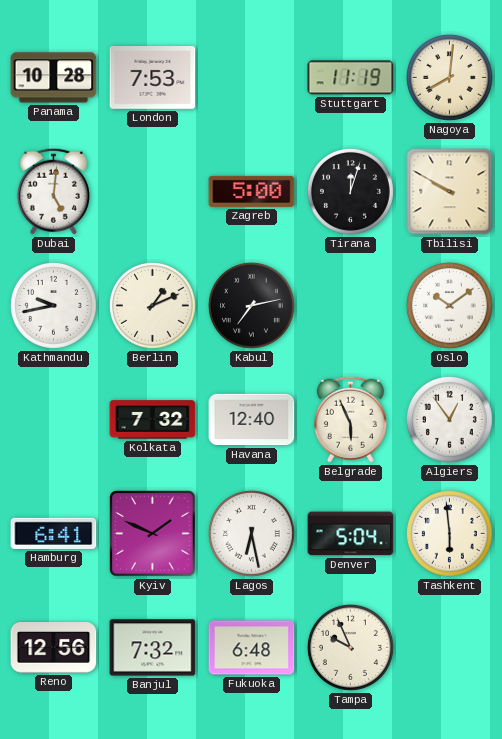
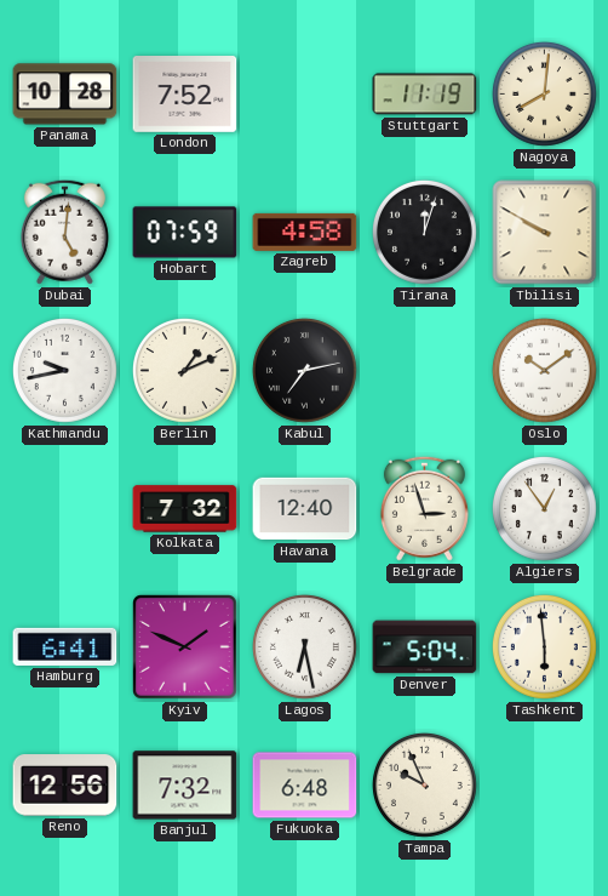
London: 7:53 -> 7:52
Hobart: none -> 07:59
Zagreb: 5:00 -> 4:58
Belgrade: 5:56 -> 2:57
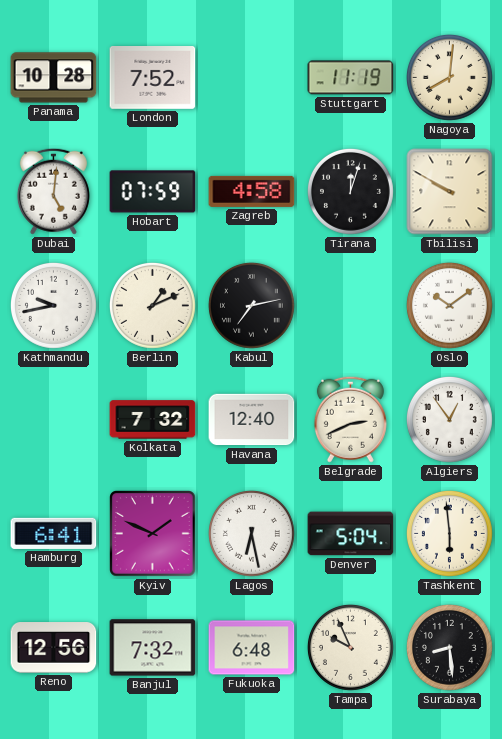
Belgrade: 2:57 -> 2:41
Surabaya: none -> 8:29
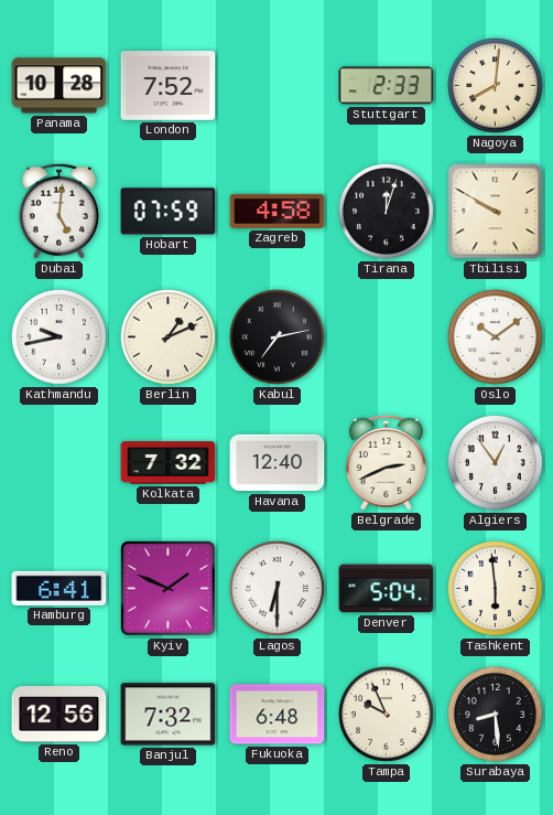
Stuttgart: 11:19 -> 2:33
Lagos: 6:28 -> 6:30
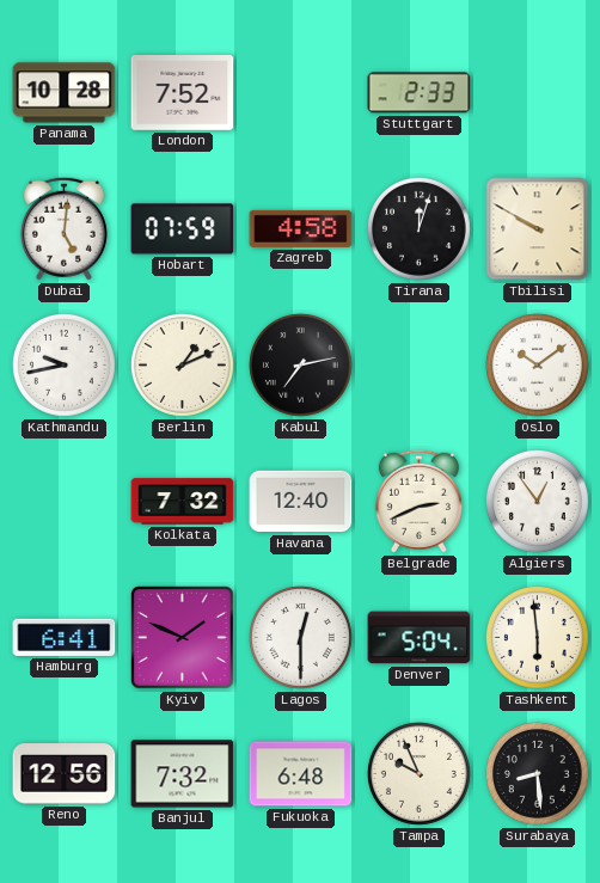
Nagoya: 8:01 -> none
Lagos: 6:30 -> 12:30
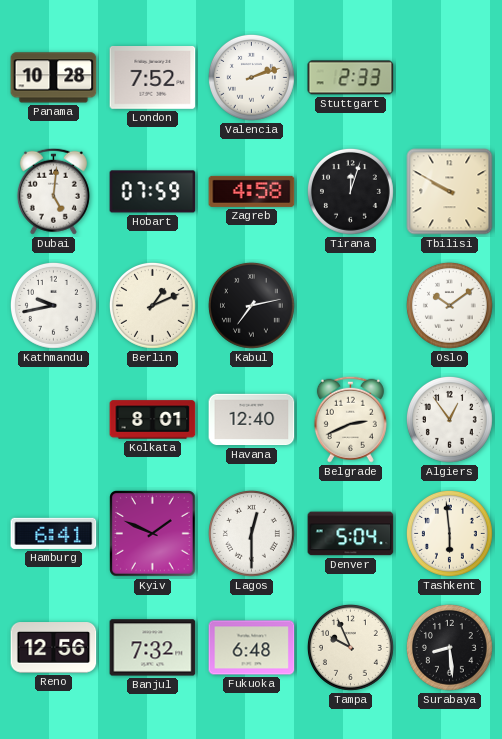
Valencia: none -> 2:12
Kolkata: 7:32 -> 8:01
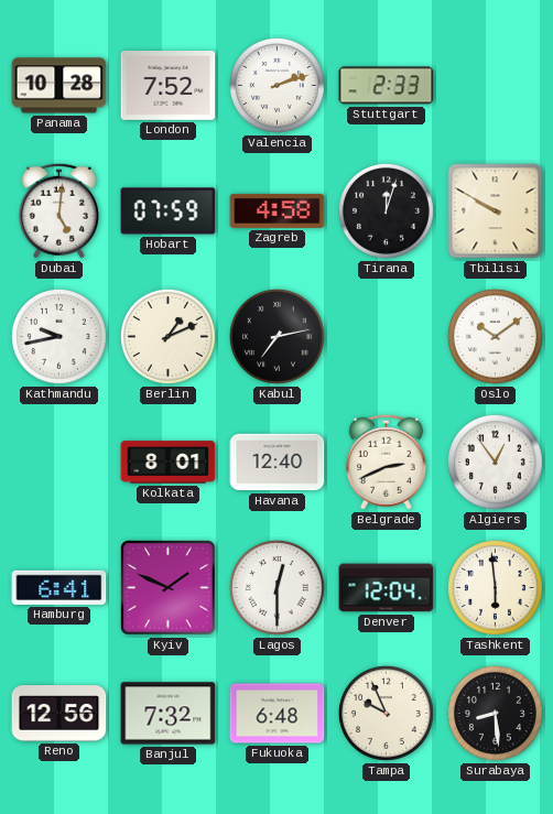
Denver: 5:04 -> 12:04
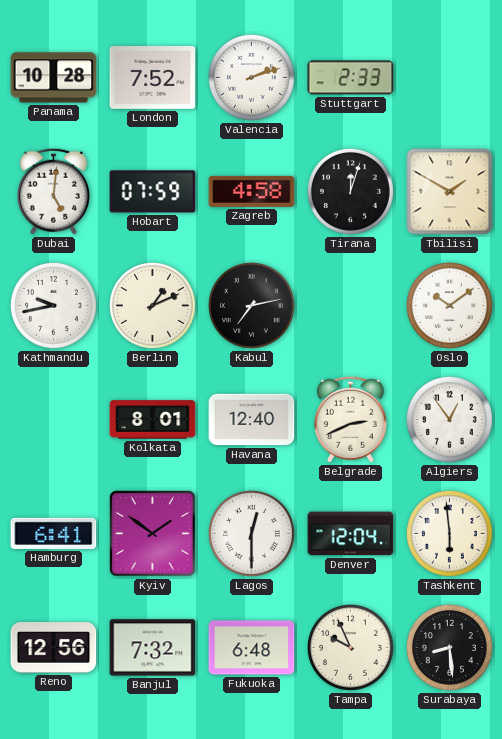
Tbilisi: 9:50 -> 1:50
Kyiv: 1:49 -> 1:51
